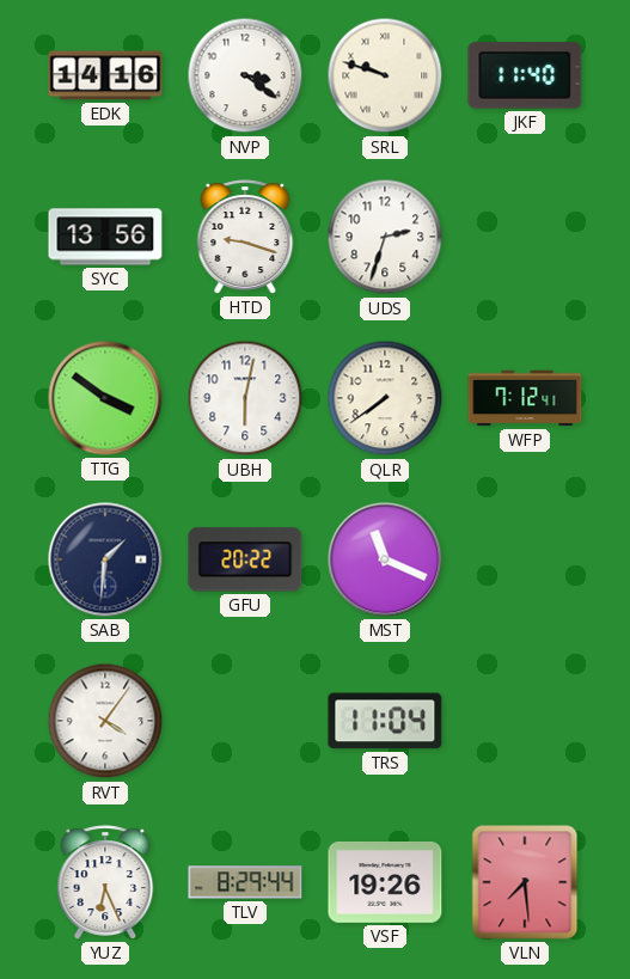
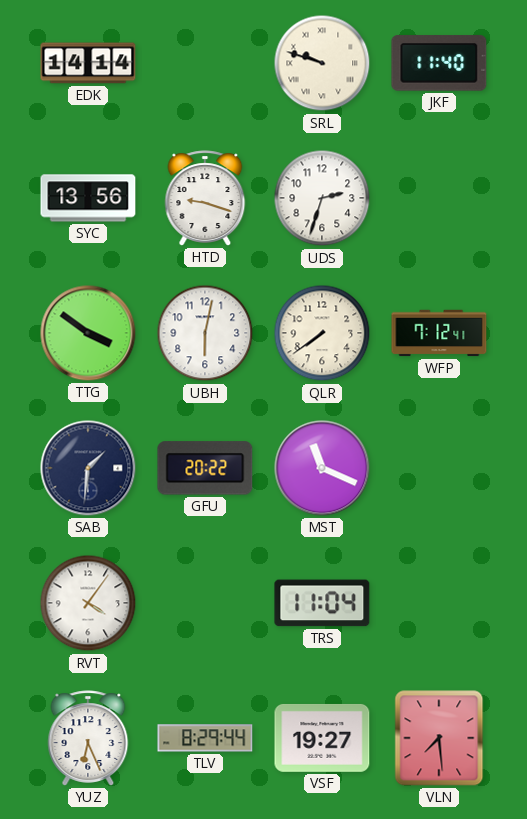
EDK: 14:16 -> 14:14
NVP: 3:21 -> none
VSF: 19:26 -> 19:27
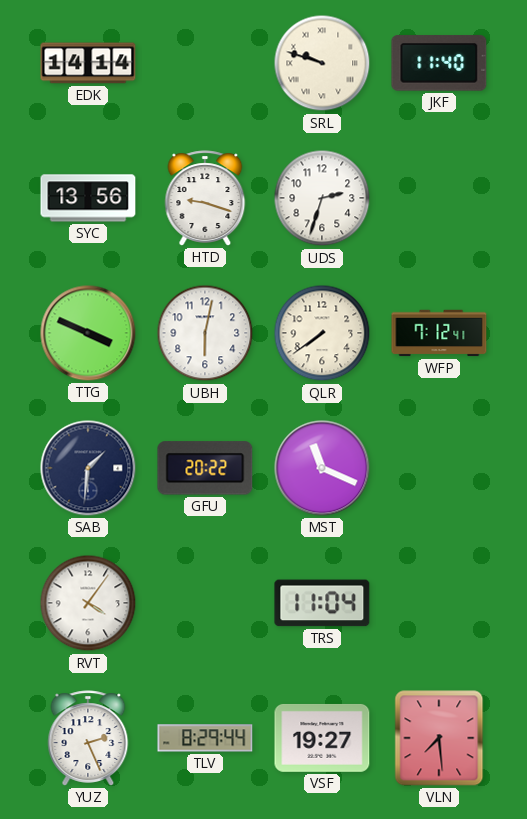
TTG: 3:51 -> 3:49
YUZ: 6:26 -> 2:26
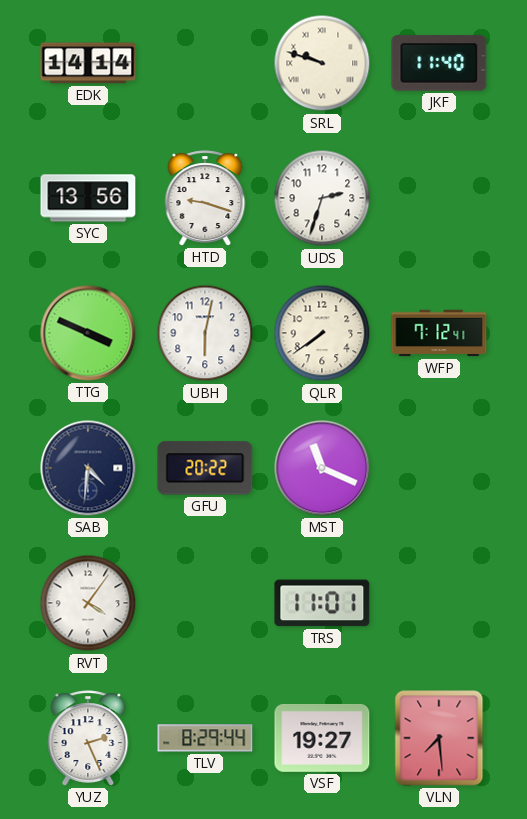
SAB: 1:31 -> 4:31
TRS: 11:04 -> 11:01
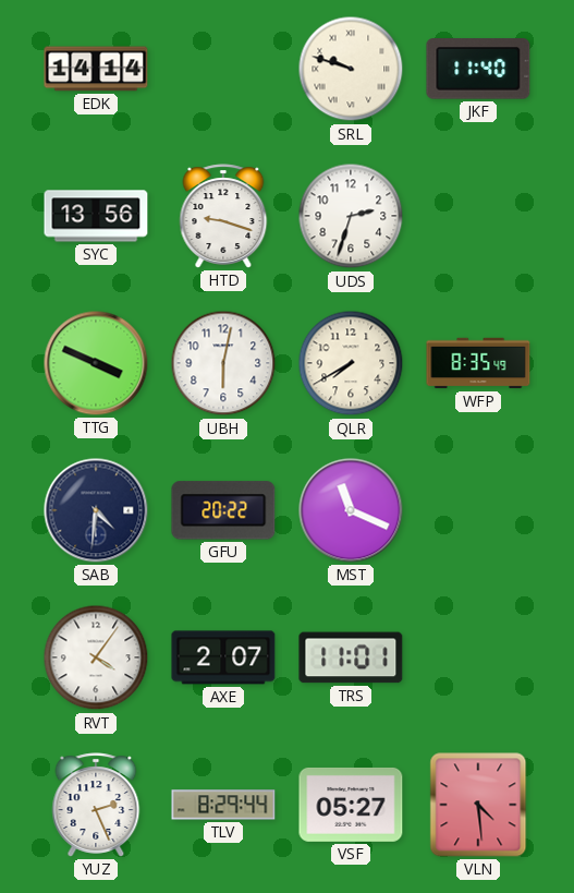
QLR: 7:39 -> 7:40
WFP: 7:12 -> 8:35
AXE: none -> 2:07
VSF: 19:27 -> 05:27
VLN: 7:29 -> 4:29
